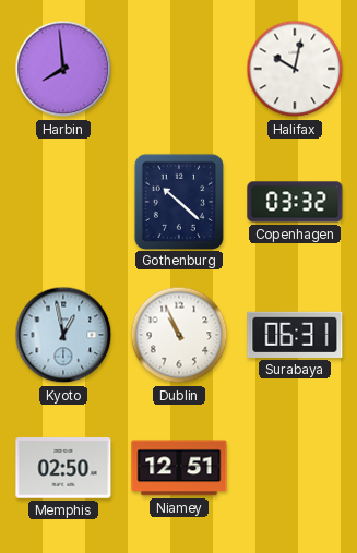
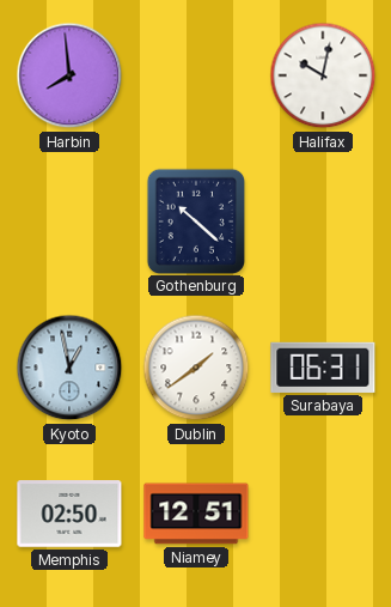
Copenhagen: 03:32 -> none
Dublin: 10:56 -> 1:39
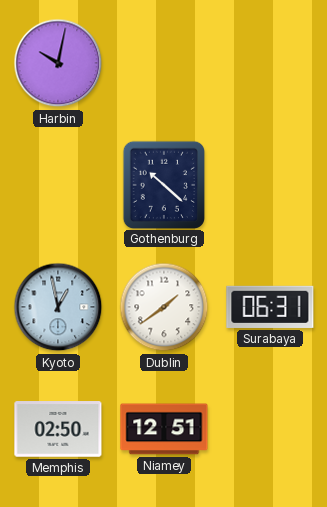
Harbin: 7:59 -> 10:02
Halifax: 10:02 -> none
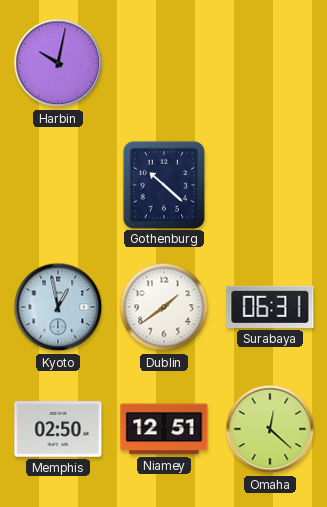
Omaha: none -> 12:22
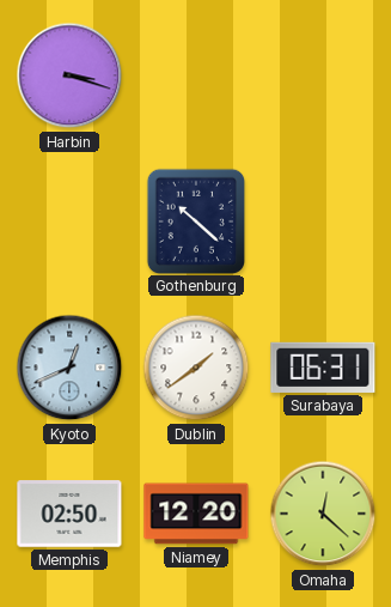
Harbin: 10:02 -> 3:18
Kyoto: 12:58 -> 12:41
Niamey: 12:51 -> 12:20
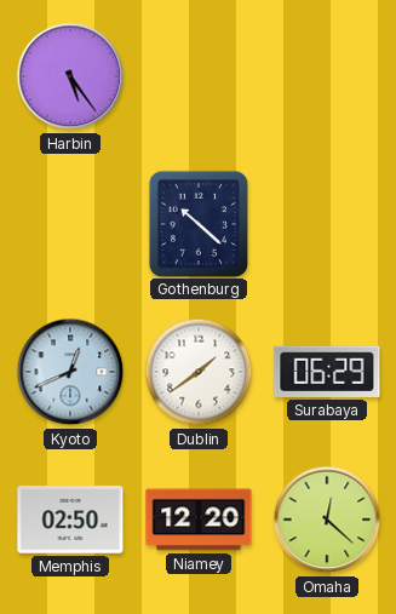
Harbin: 3:18 -> 5:24
Surabaya: 06:31 -> 06:29
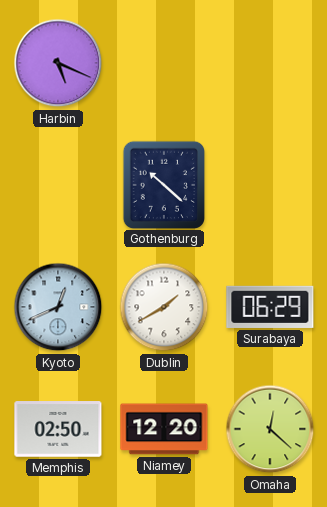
Harbin: 5:24 -> 5:19
Dublin: 1:39 -> 1:40
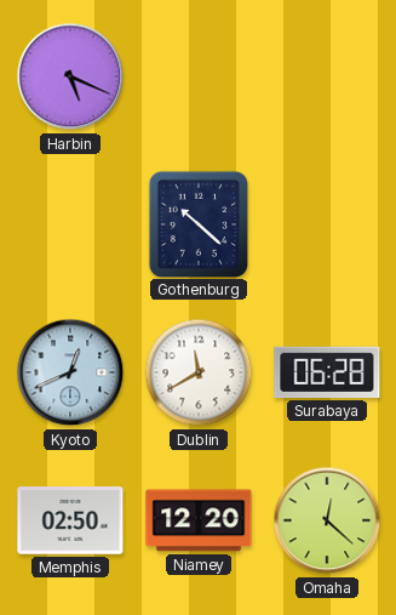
Dublin: 1:40 -> 11:40
Surabaya: 06:29 -> 06:28
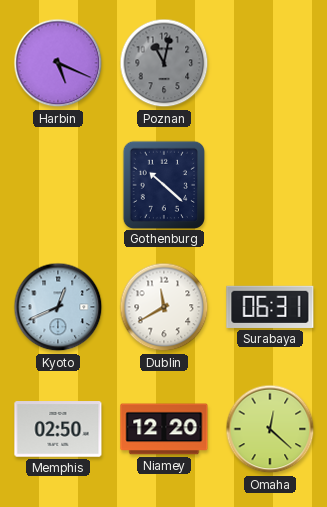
Poznan: none -> 11:02
Surabaya: 06:28 -> 06:31
